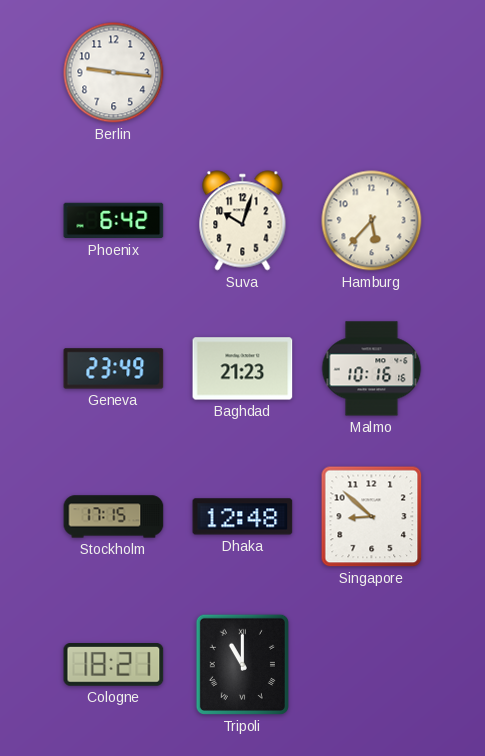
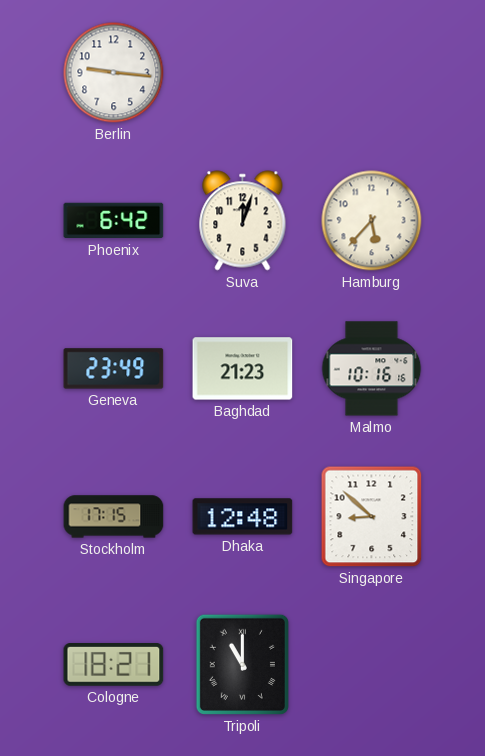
Suva: 10:03 -> 12:03
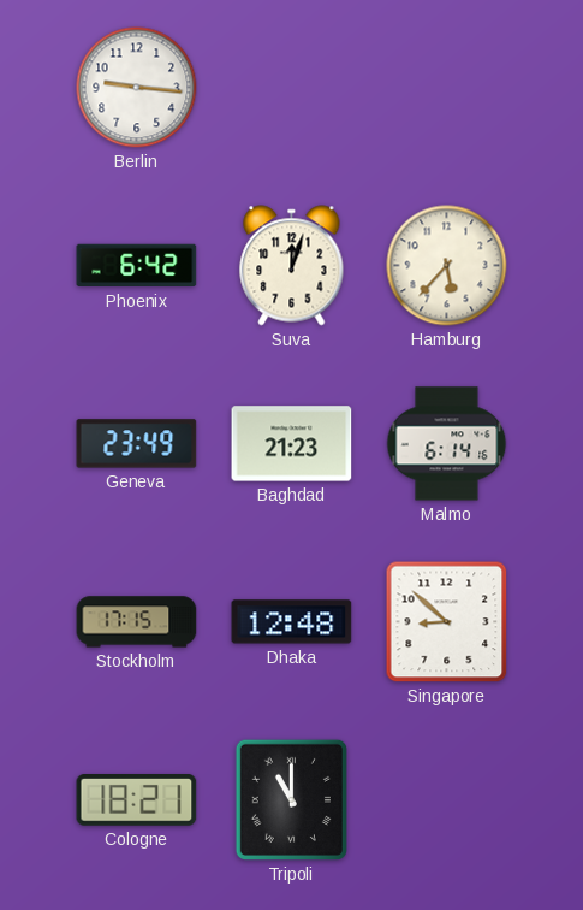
Malmo: 10:16 -> 6:14
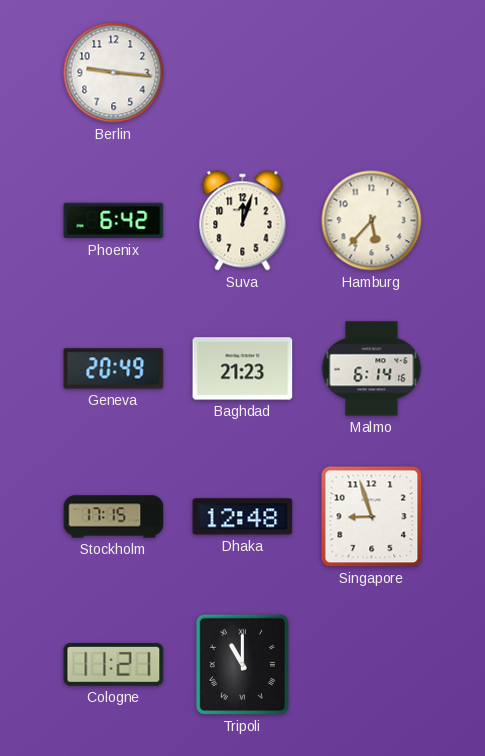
Geneva: 23:49 -> 20:49
Singapore: 8:52 -> 8:57
Cologne: 18:21 -> 11:21
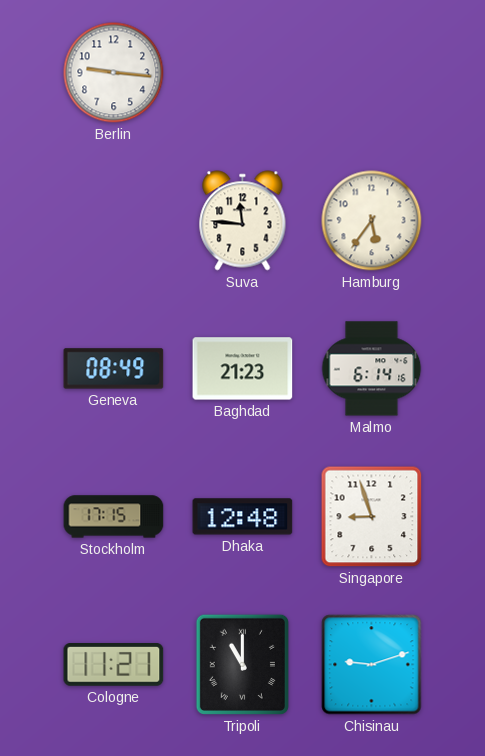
Phoenix: 6:42 -> none
Suva: 12:03 -> 11:46
Hamburg: 5:37 -> 5:36
Geneva: 20:49 -> 08:49
Chisinau: none -> 9:12
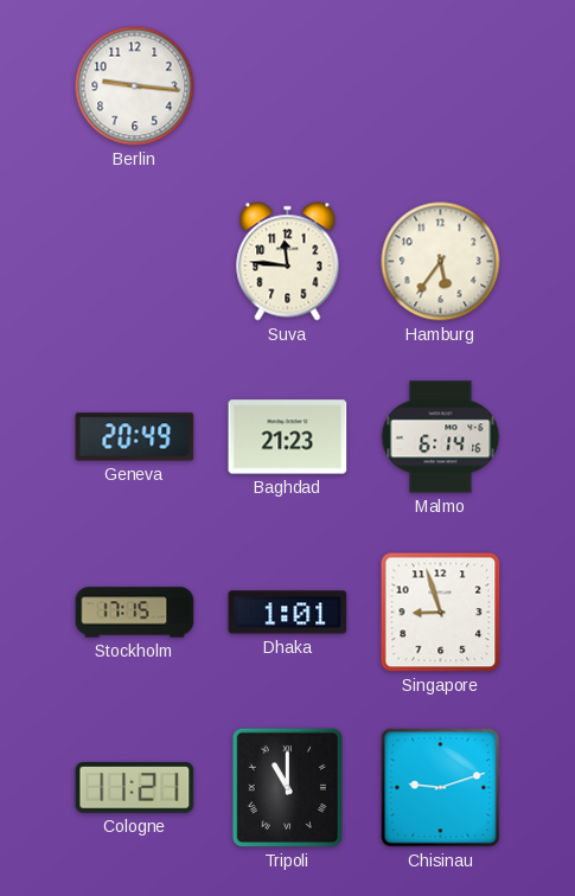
Geneva: 08:49 -> 20:49
Dhaka: 12:48 -> 1:01
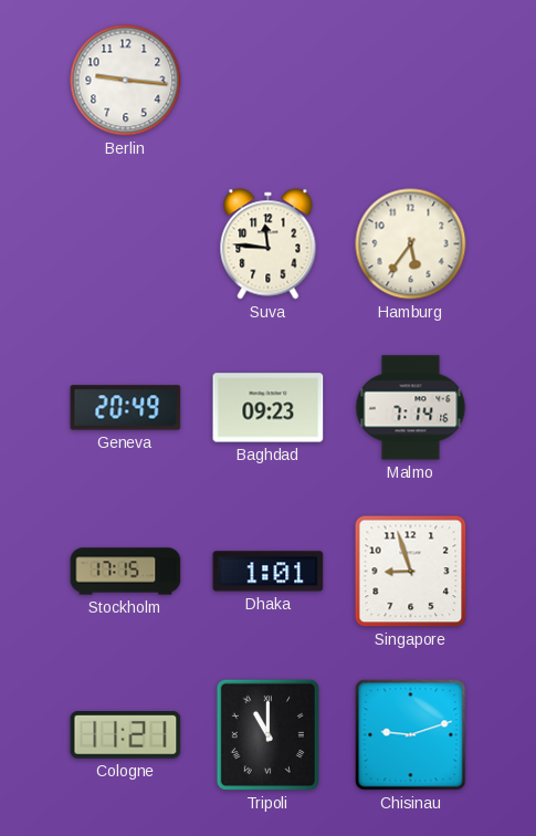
Baghdad: 21:23 -> 09:23
Malmo: 6:14 -> 7:14
